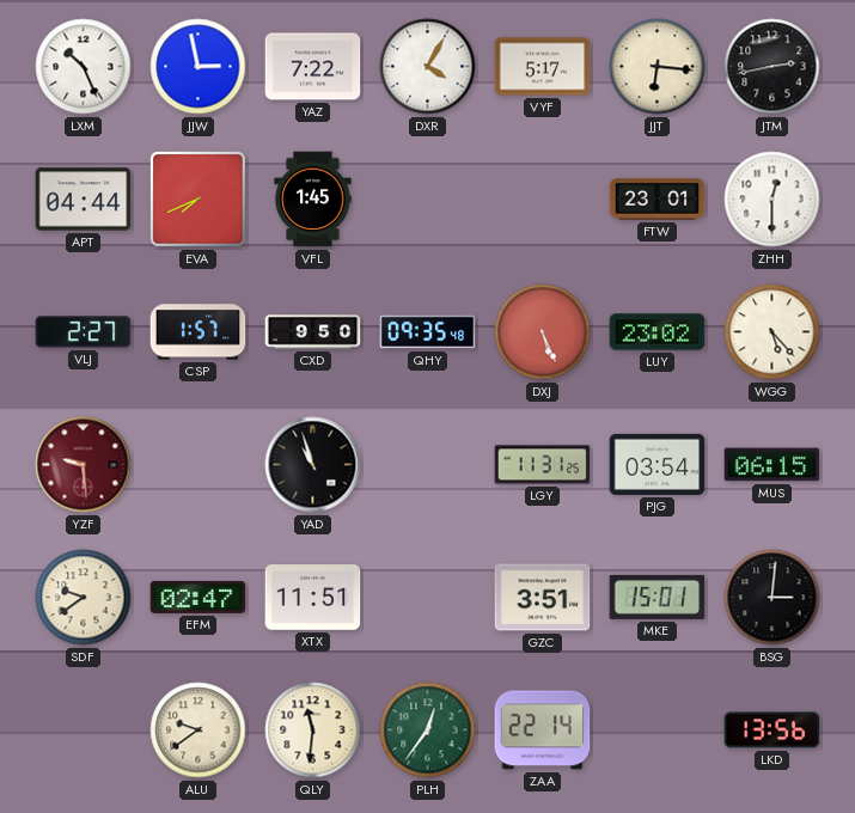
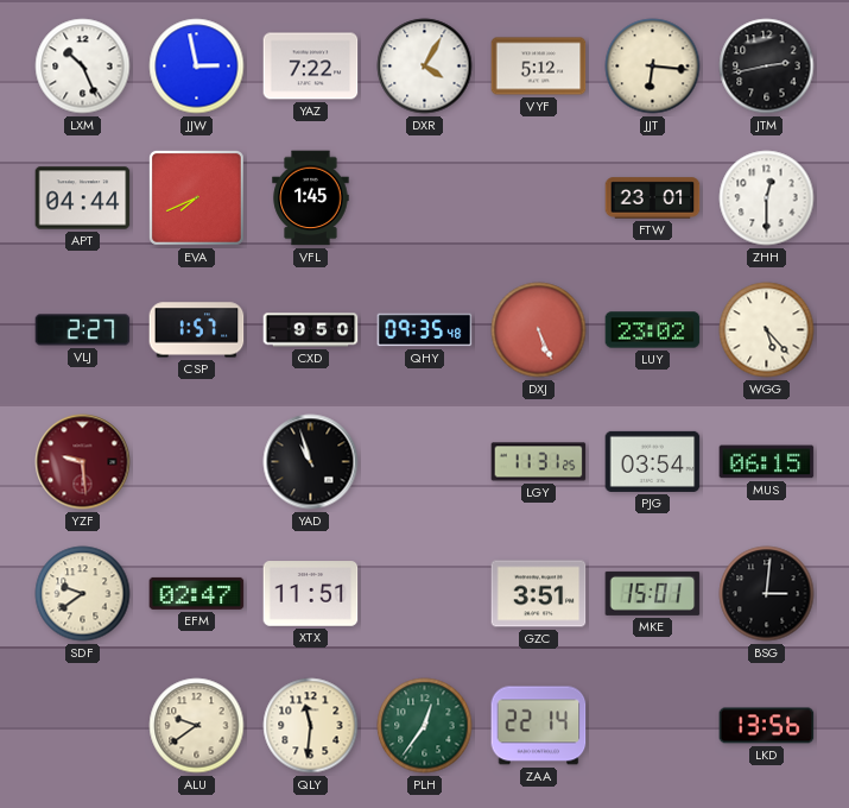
VYF: 5:17 -> 5:12
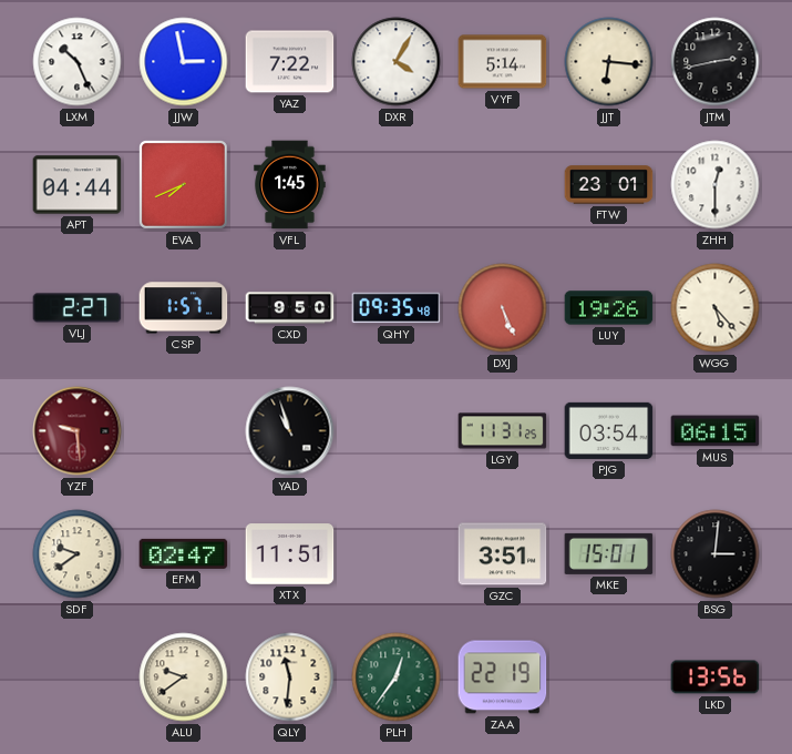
VYF: 5:12 -> 5:14
LUY: 23:02 -> 19:26
ZAA: 22:14 -> 22:19
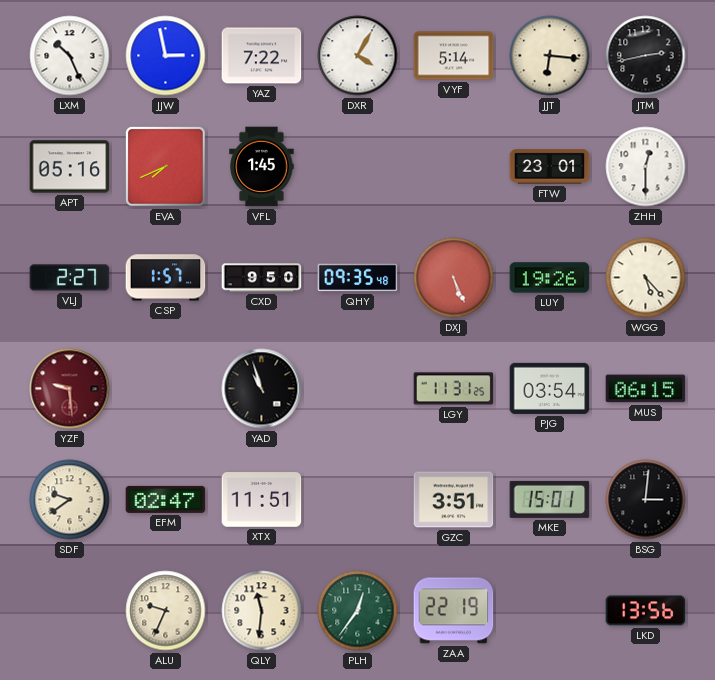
APT: 04:44 -> 05:16
ALU: 9:39 -> 9:34
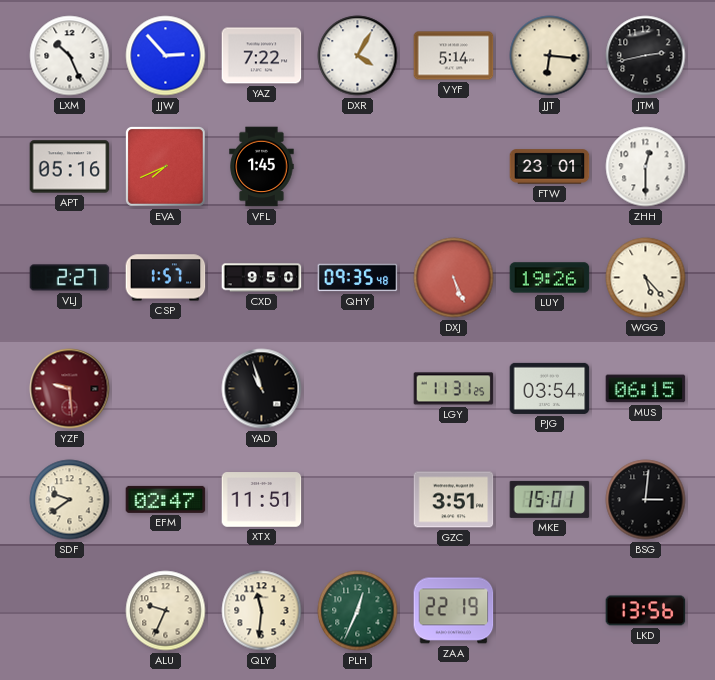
JJW: 2:58 -> 2:53
PLH: 12:36 -> 12:34
